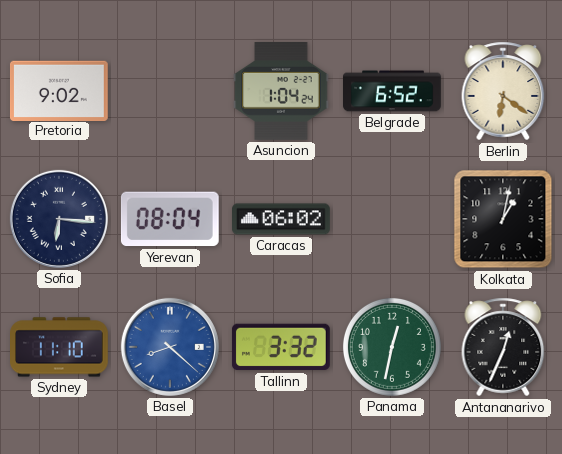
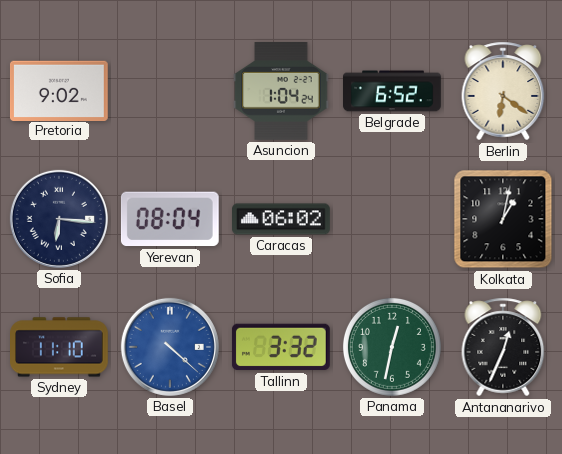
Basel: 8:22 -> 4:22
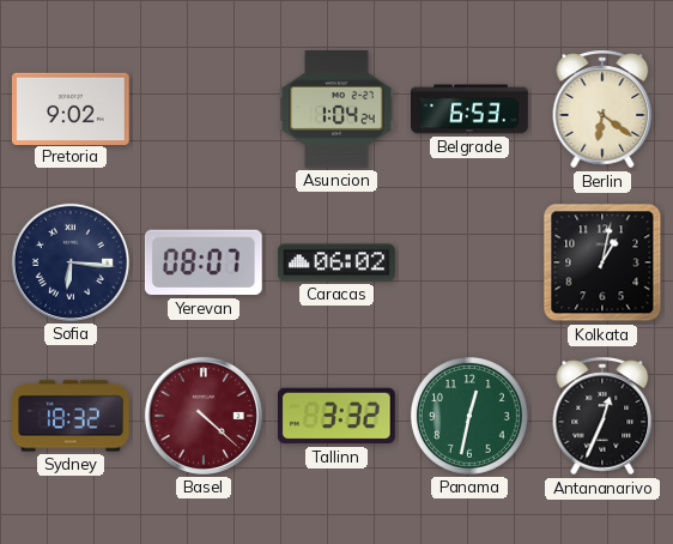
Belgrade: 6:52 -> 6:53
Yerevan: 08:04 -> 08:07
Sydney: 11:10 -> 18:32
Basel dial: blue -> burgundy
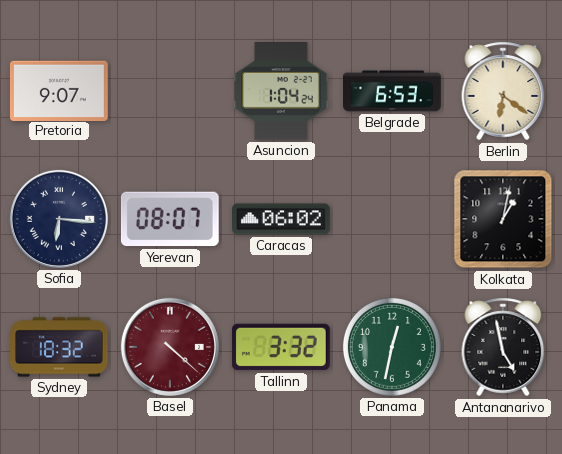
Pretoria: 9:02 -> 9:07
Antananarivo: 12:34 -> 4:58
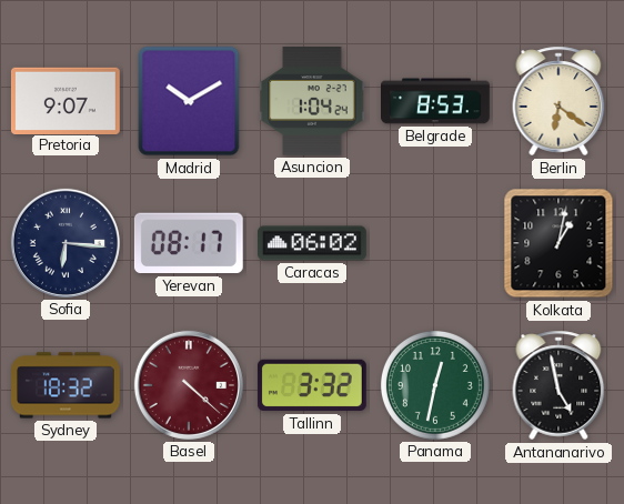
Madrid: none -> 10:10
Belgrade: 6:53 -> 8:53
Yerevan: 08:07 -> 08:17
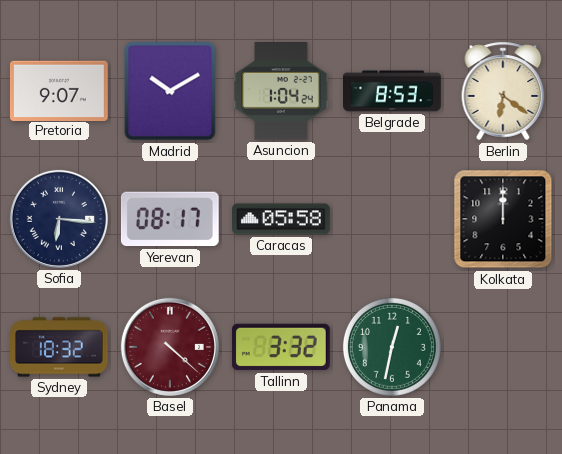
Caracas: 06:02 -> 05:58
Kolkata: 1:02 -> 12:00
Antananarivo: 4:58 -> none
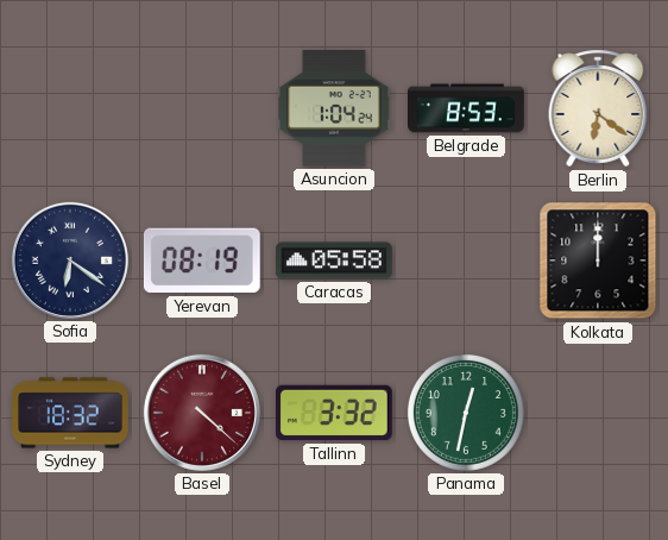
Pretoria: 9:07 -> none
Madrid: 10:10 -> none
Sofia: 6:16 -> 6:21
Yerevan: 08:17 -> 08:19
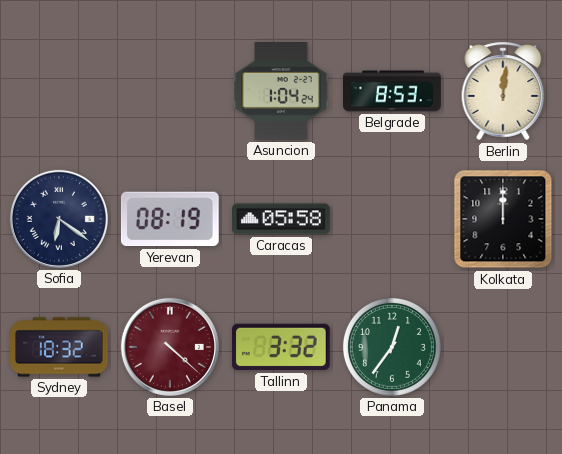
Berlin: 6:21 -> 12:01
Panama: 12:32 -> 12:36
